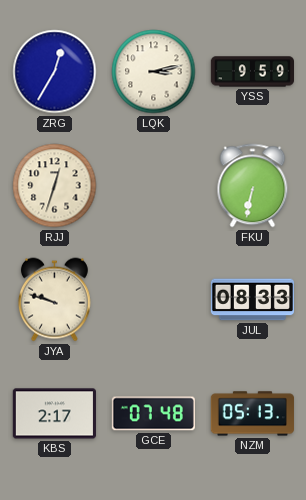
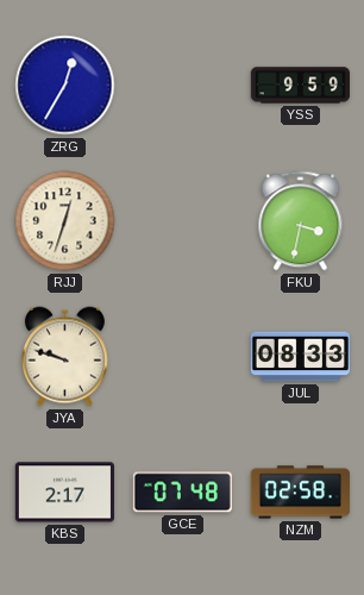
LQK: 3:13 -> none
FKU: 6:32 -> 3:32
NZM: 05:13 -> 02:58
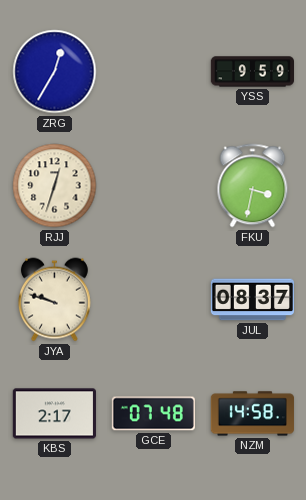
JUL: 08:33 -> 08:37
NZM: 02:58 -> 14:58
